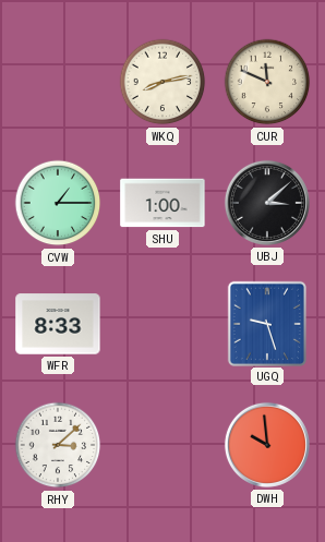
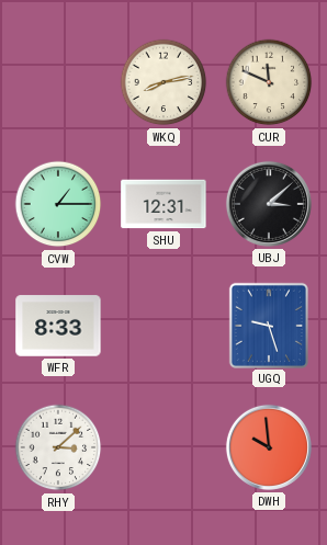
SHU: 1:00 -> 12:31
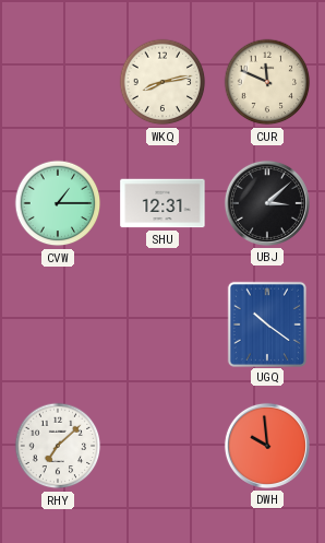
WFR: 8:33 -> none
UGQ: 9:27 -> 10:21
RHY: 3:08 -> 7:08
